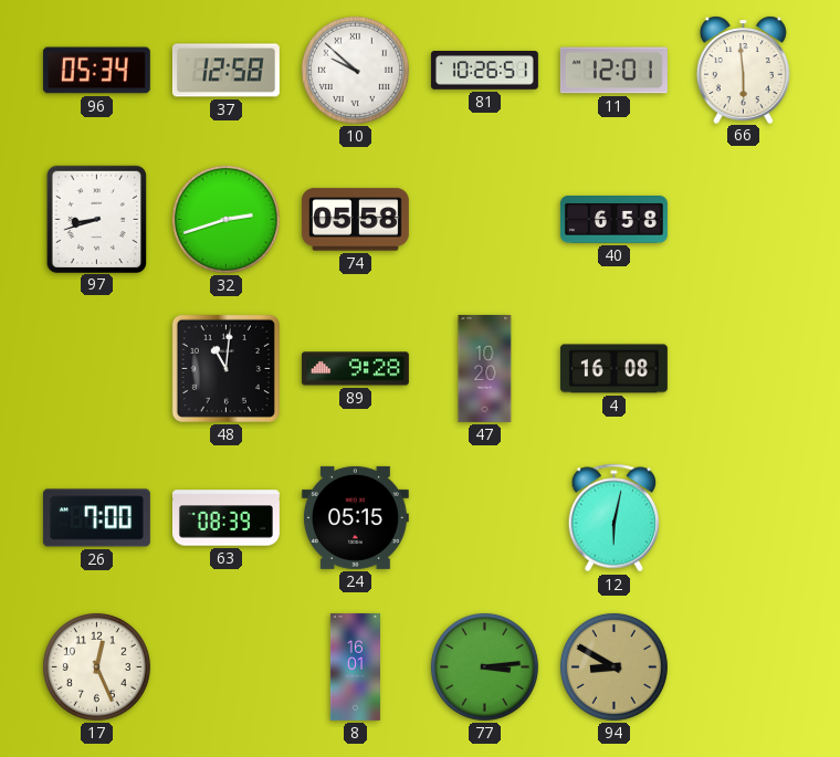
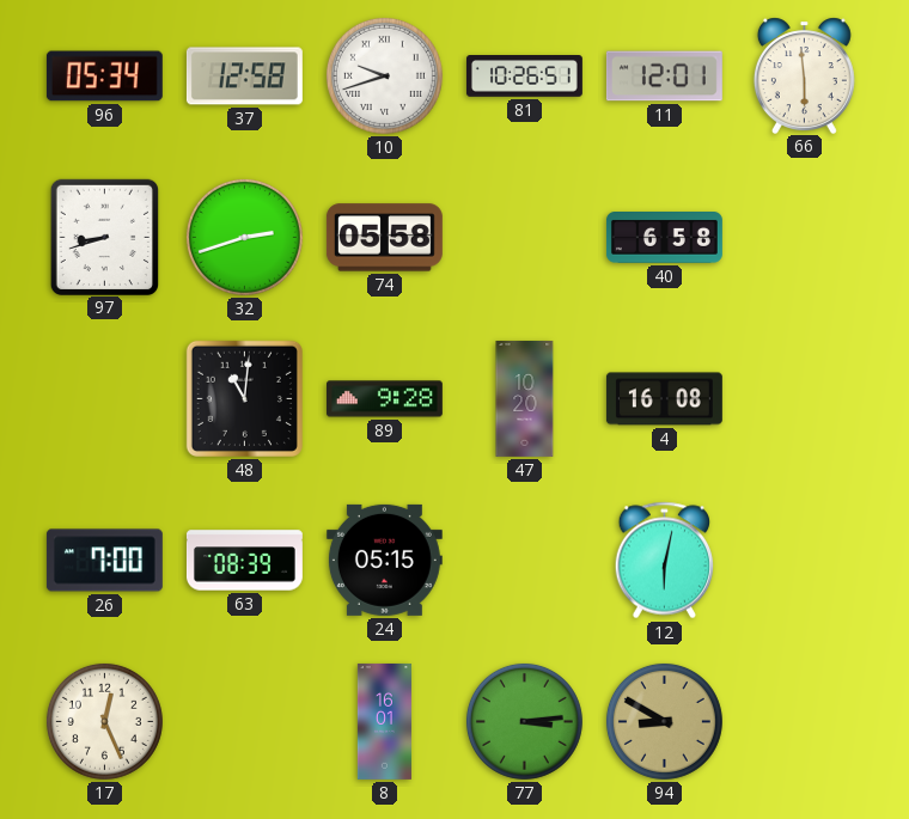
10: 9:52 -> 9:42
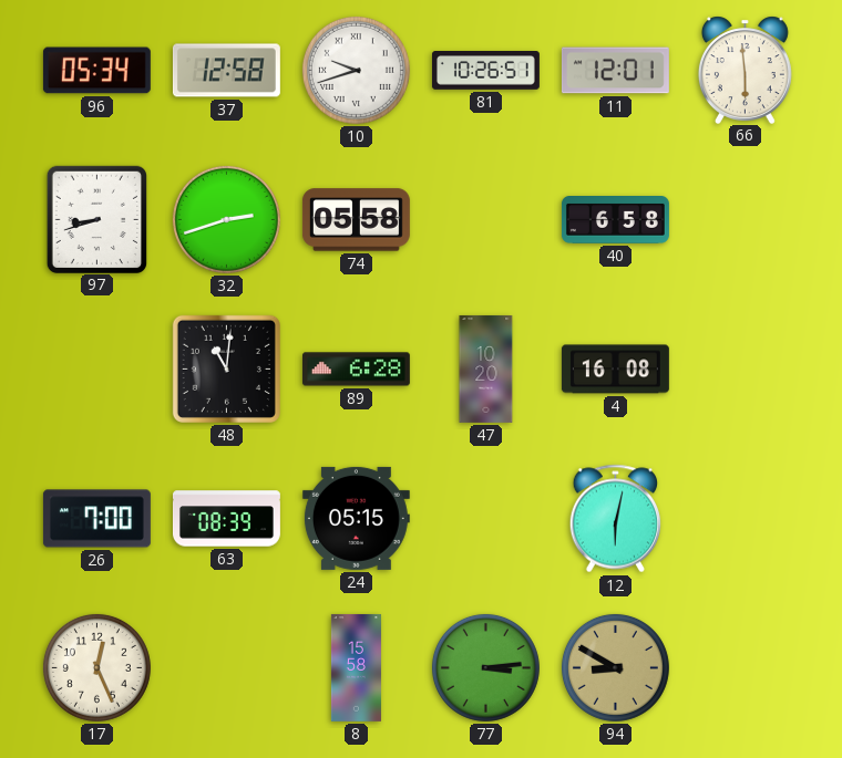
89: 9:28 -> 6:28
8: 16:01 -> 15:58
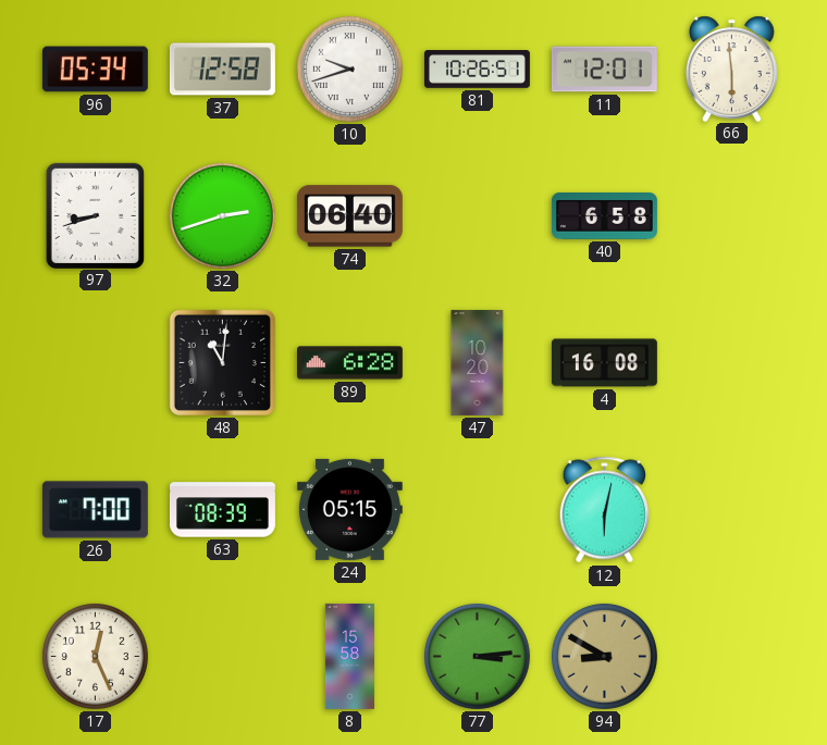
74: 05:58 -> 06:40
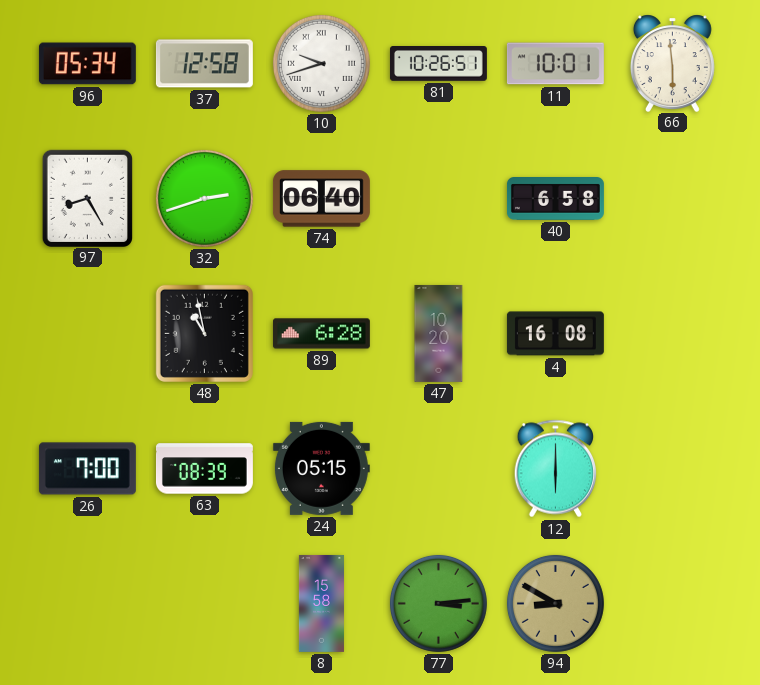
11: 12:01 -> 10:01
97: 8:42 -> 8:25
48: 11:01 -> 10:58
12: 6:02 -> 6:00
17: 12:26 -> none
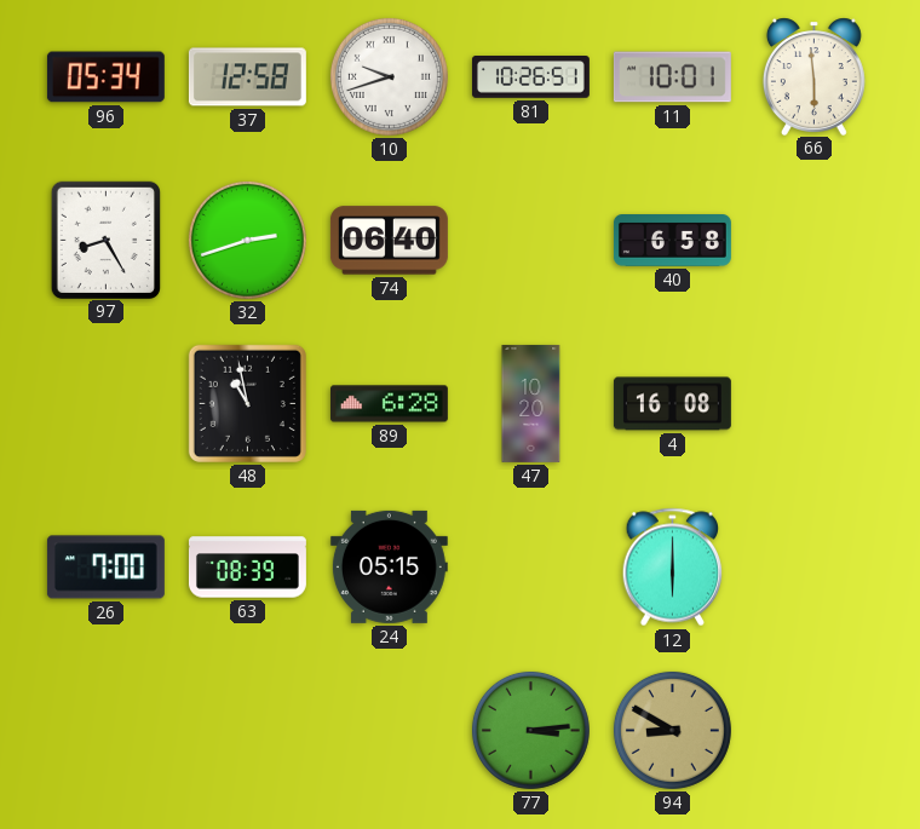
8: 15:58 -> none
